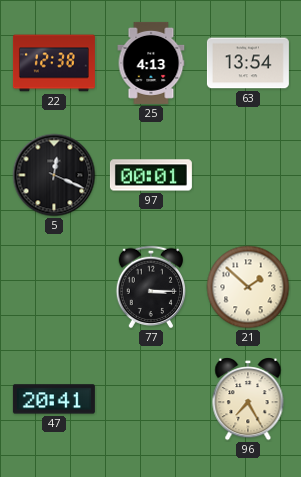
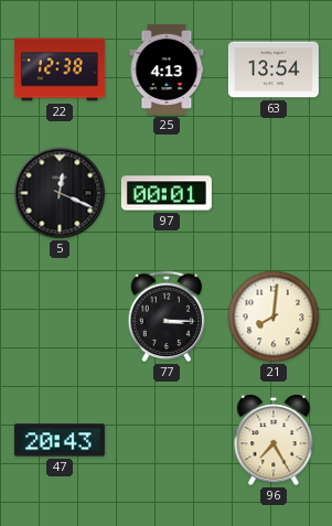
21: 1:52 -> 8:01
47: 20:41 -> 20:43
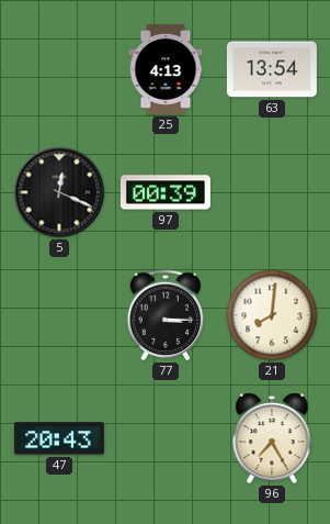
22: 12:38 -> none
97: 00:01 -> 00:39
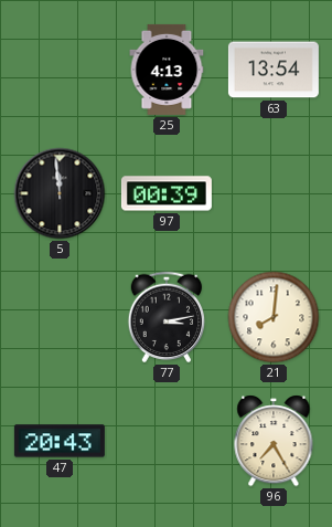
5: 12:19 -> 11:59
77: 3:15 -> 3:13
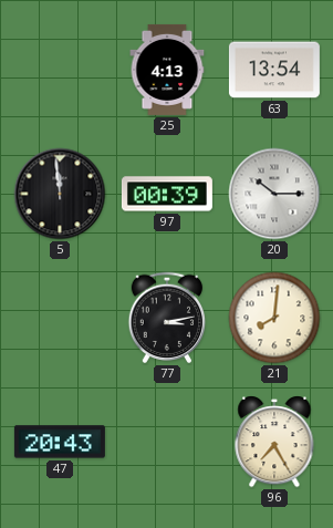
20: none -> 10:15
